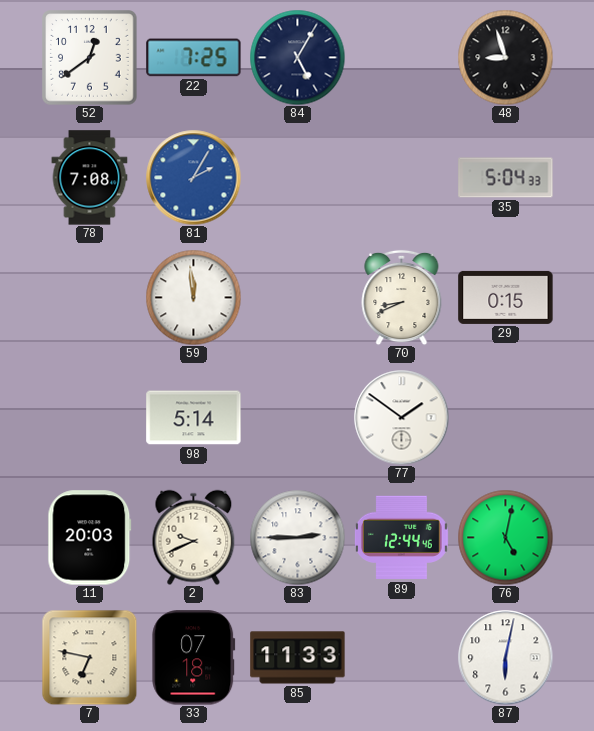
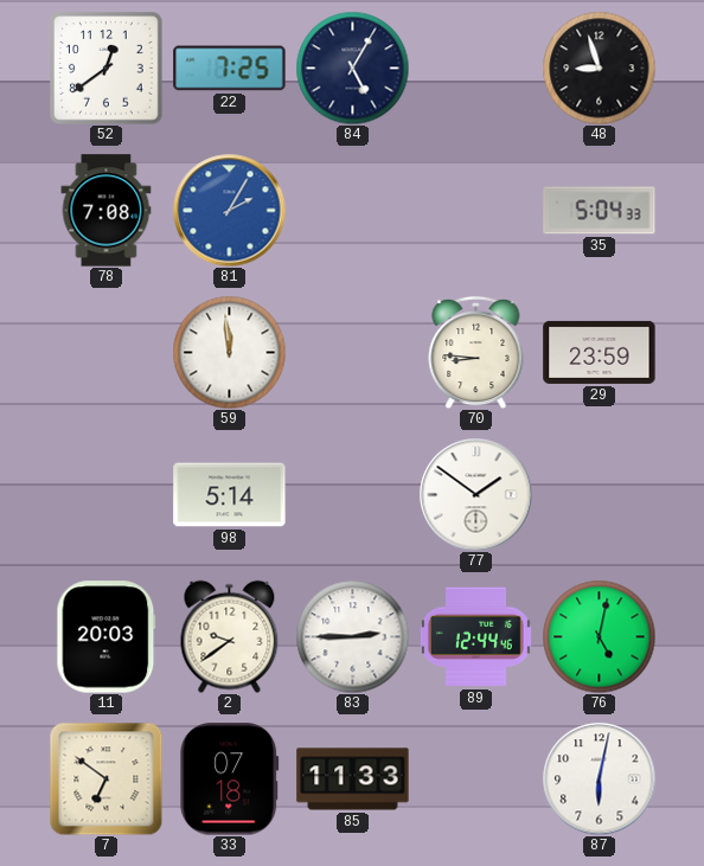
70: 8:41 -> 8:46
29: 0:15 -> 23:59
2: 9:41 -> 9:39
7: 6:47 -> 6:51
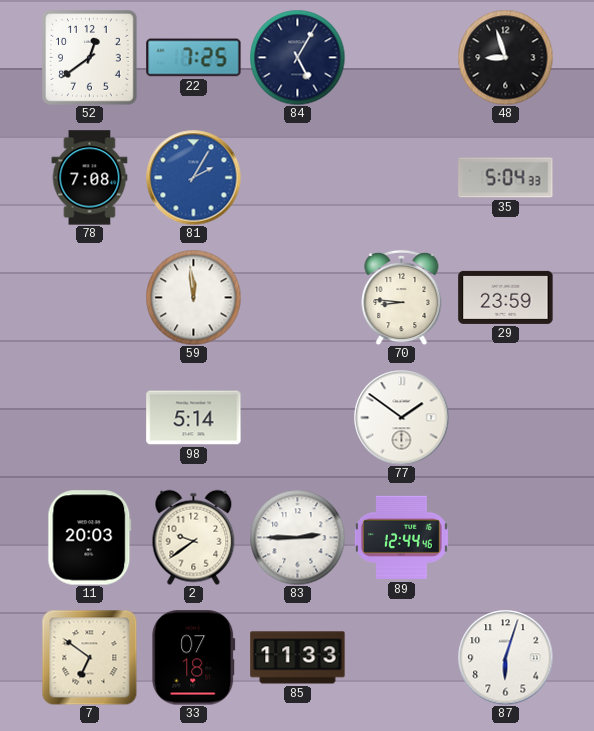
76: 5:02 -> none
87: 6:02 -> 6:03
